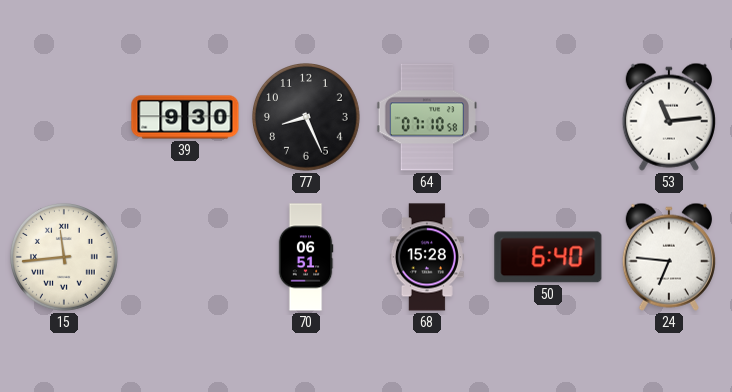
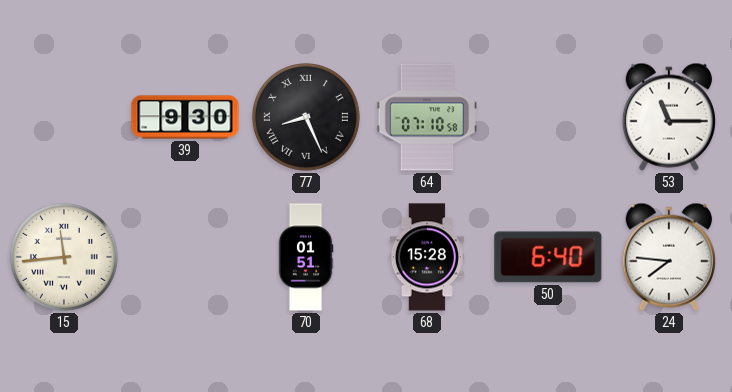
77 numerals: Arabic -> Roman
53: 11:14 -> 11:15
70: 06:51 -> 01:51
24: 6:46 -> 7:46
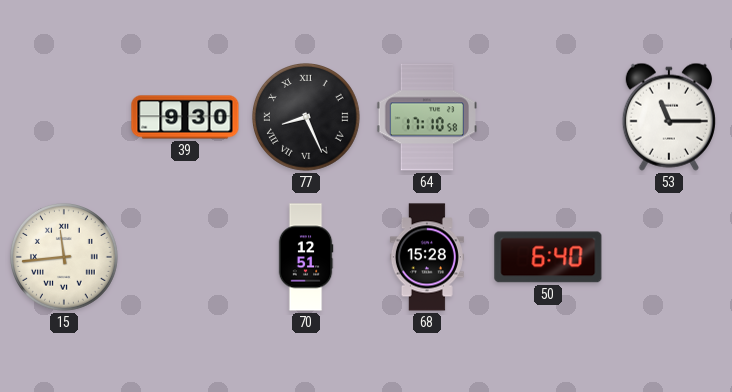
64: 07:10 -> 17:10
70: 01:51 -> 12:51
24: 7:46 -> none
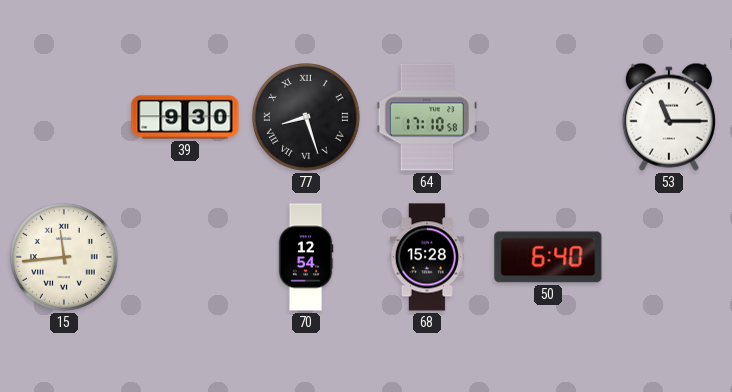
77: 8:26 -> 8:27
70: 12:51 -> 12:54
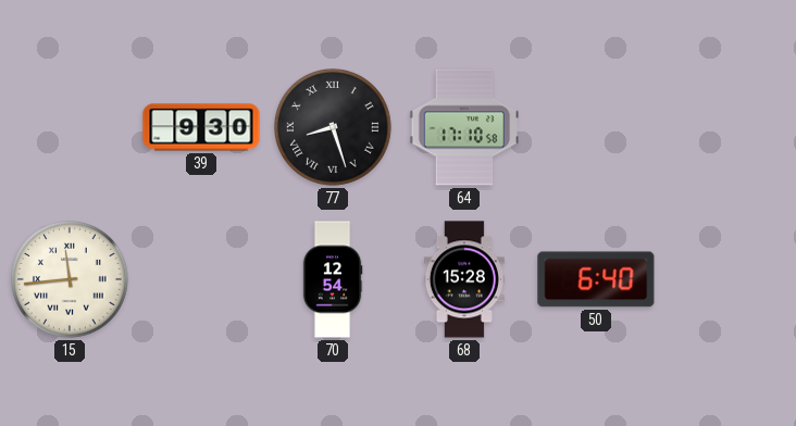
53: 11:15 -> none
